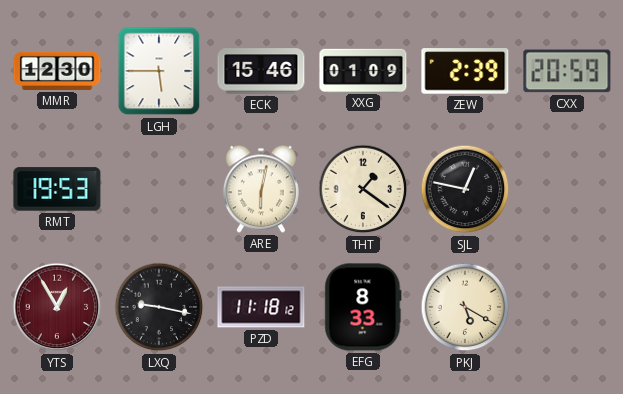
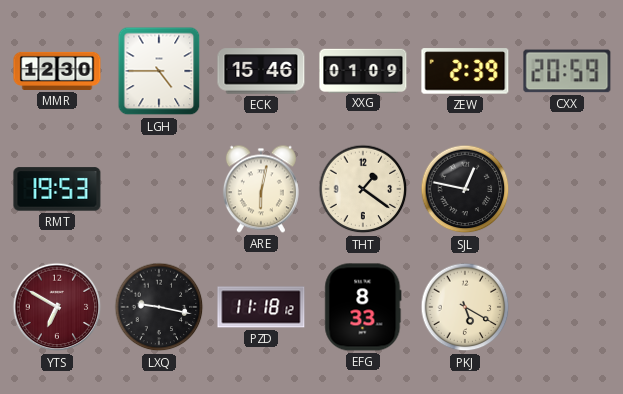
LGH: 5:45 -> 4:45
YTS: 12:55 -> 6:50
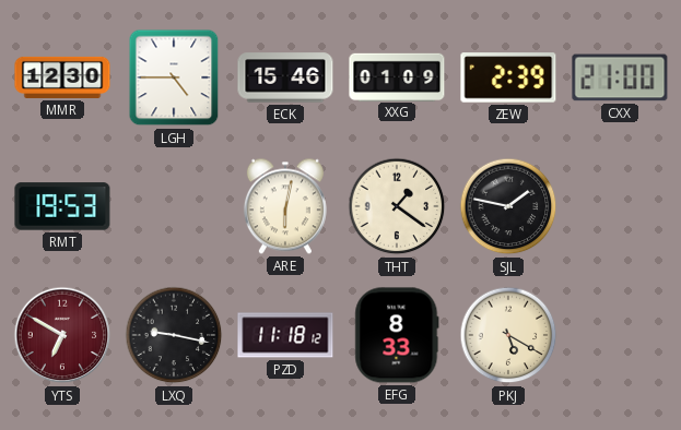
CXX: 20:59 -> 21:00
SJL: 12:47 -> 1:47
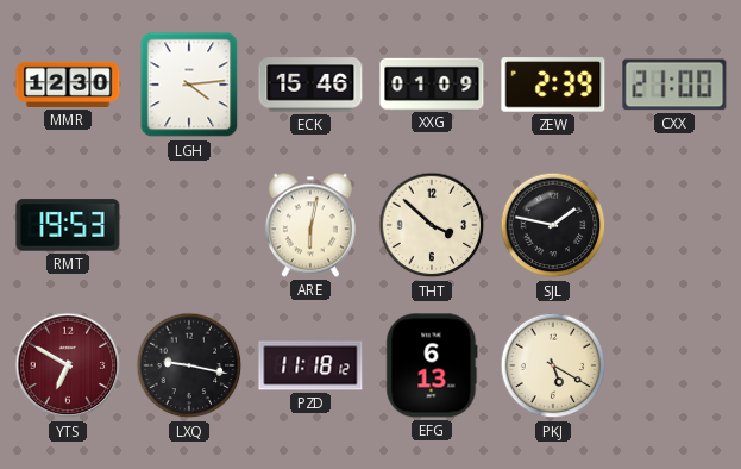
LGH: 4:45 -> 4:14
THT: 1:21 -> 3:52
EFG: 8:33 -> 6:13
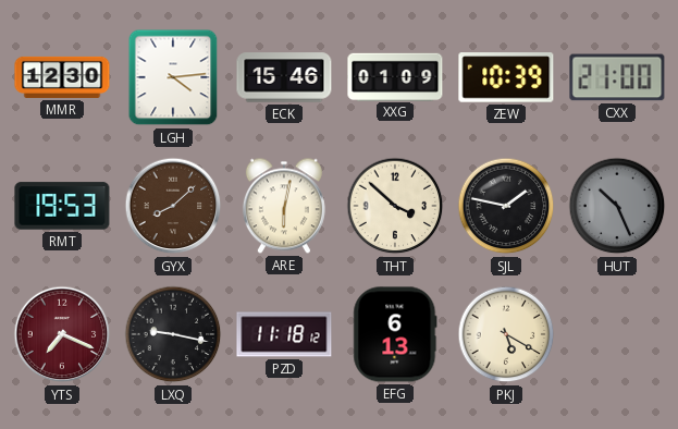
ZEW: 2:39 -> 10:39
GYX: none -> 8:08
HUT: none -> 10:26
YTS: 6:50 -> 7:19
